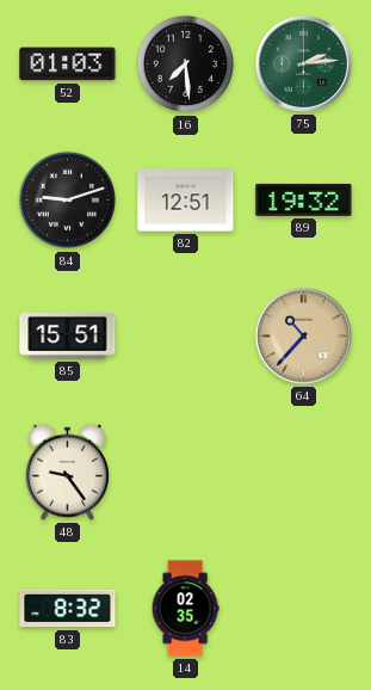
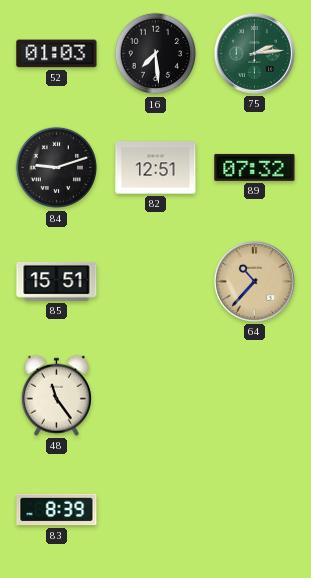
89: 19:32 -> 07:32
48: 9:24 -> 11:24
83: 8:32 -> 8:39
14: 02:35 -> none
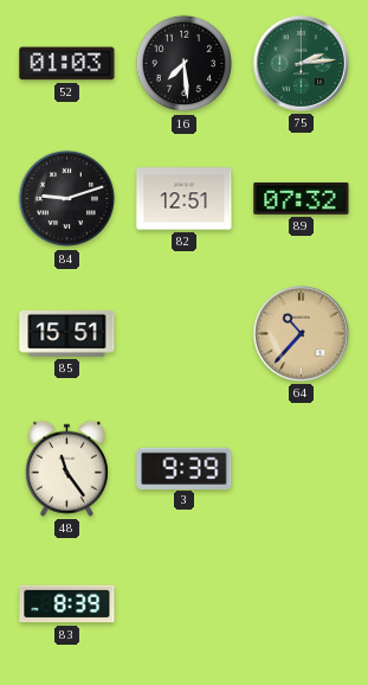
3: none -> 9:39
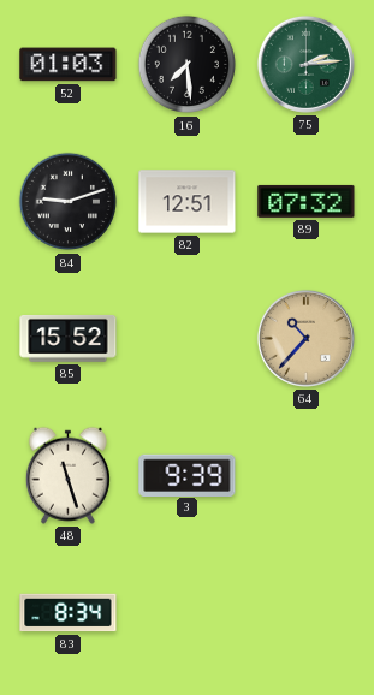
85: 15:51 -> 15:52
48: 11:24 -> 11:27
83: 8:39 -> 8:34
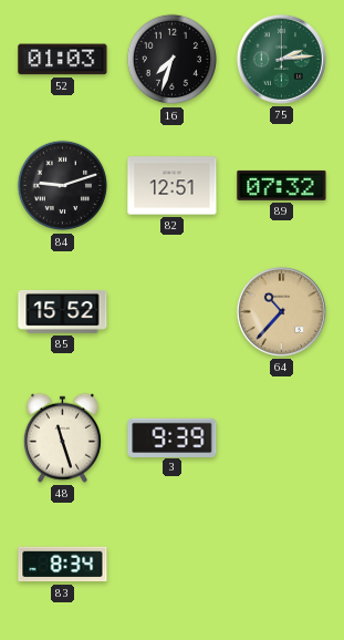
16: 7:29 -> 7:33
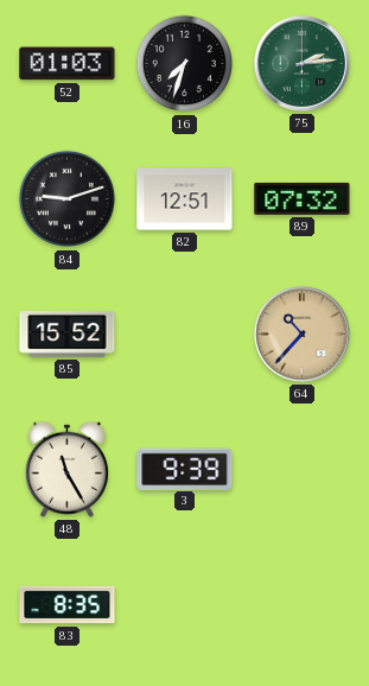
48: 11:27 -> 11:25
83: 8:34 -> 8:35
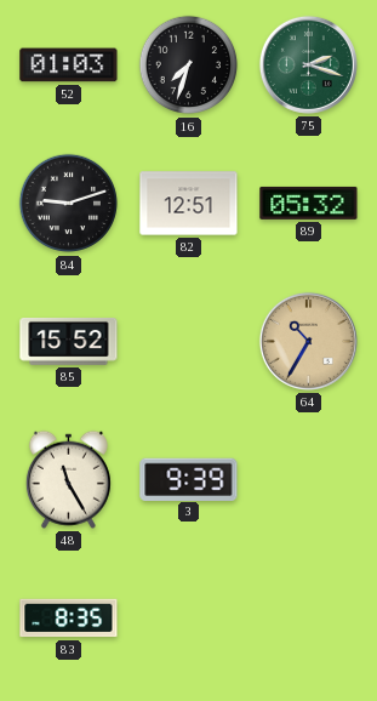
75: 2:14 -> 2:18
89: 07:32 -> 05:32
64: 10:37 -> 10:35
